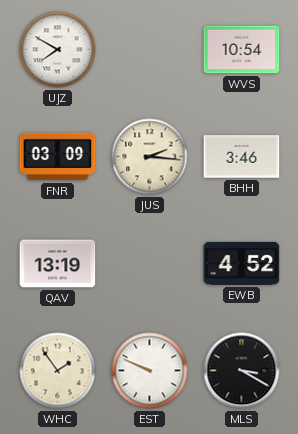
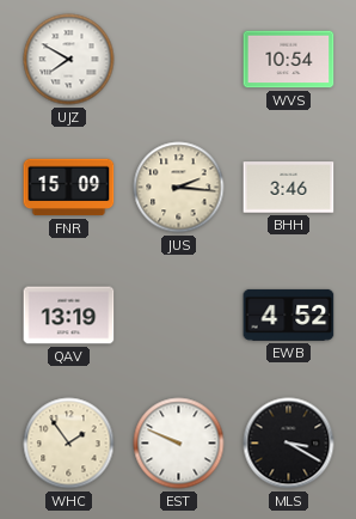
FNR: 03:09 -> 15:09
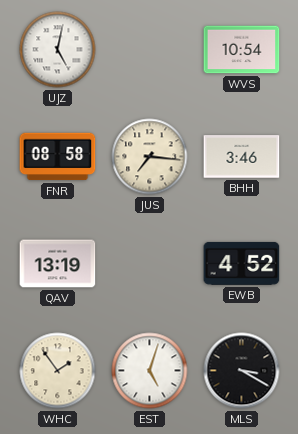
UJZ: 7:50 -> 5:02
FNR: 15:09 -> 08:58
JUS: 2:16 -> 7:16
EST: 9:49 -> 5:03
